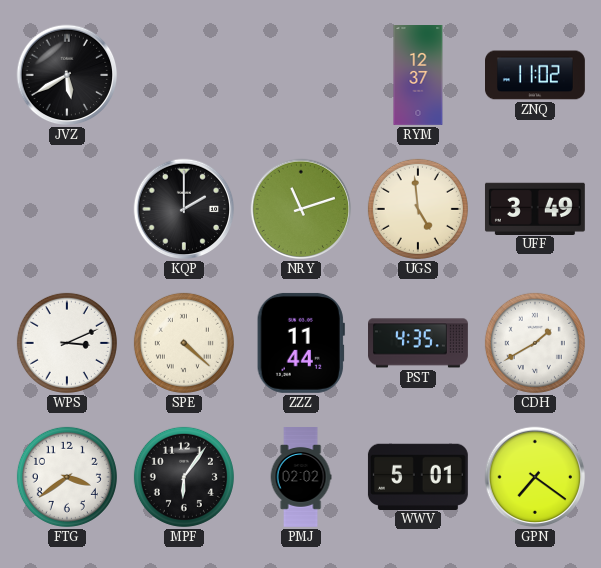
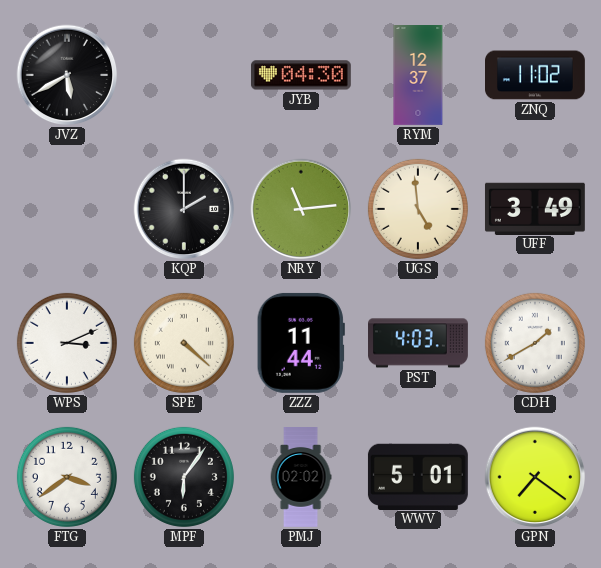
JYB: none -> 04:30
NRY: 11:12 -> 11:14
PST: 4:35 -> 4:03
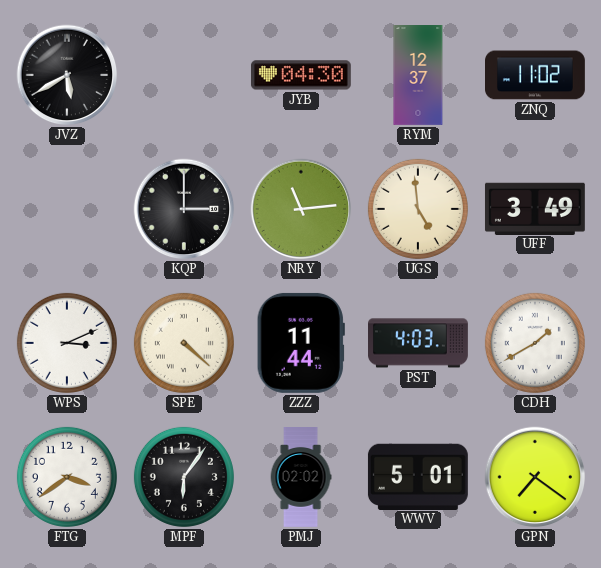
KQP: 2:00 -> 3:00
